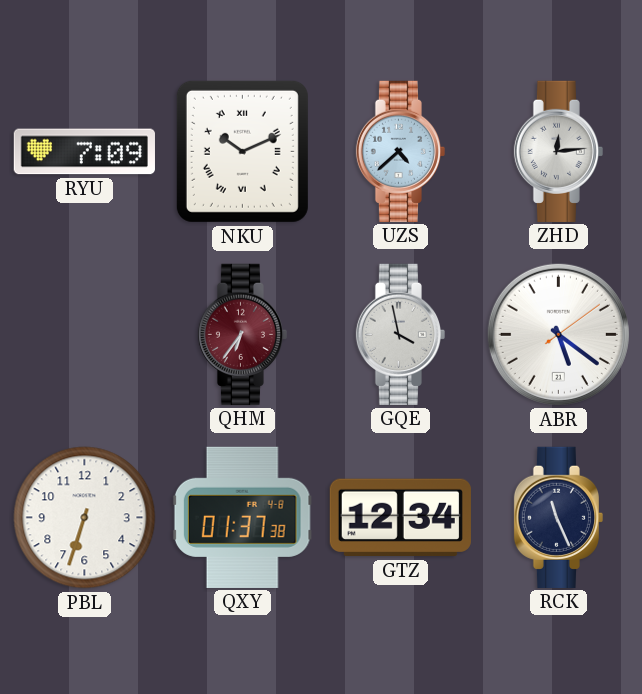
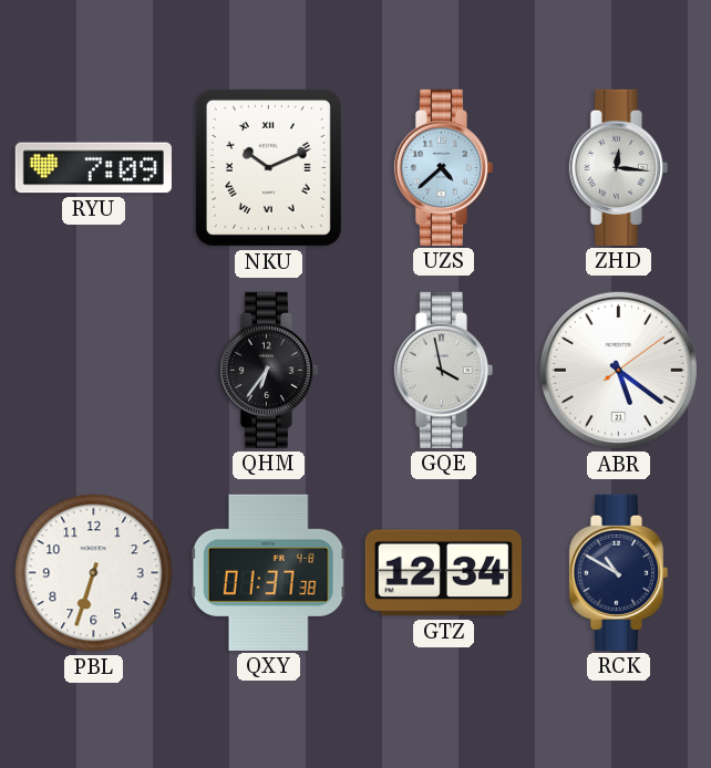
ZHD: 12:14 -> 12:16
QHM dial: burgundy -> black
RCK: 11:26 -> 10:50
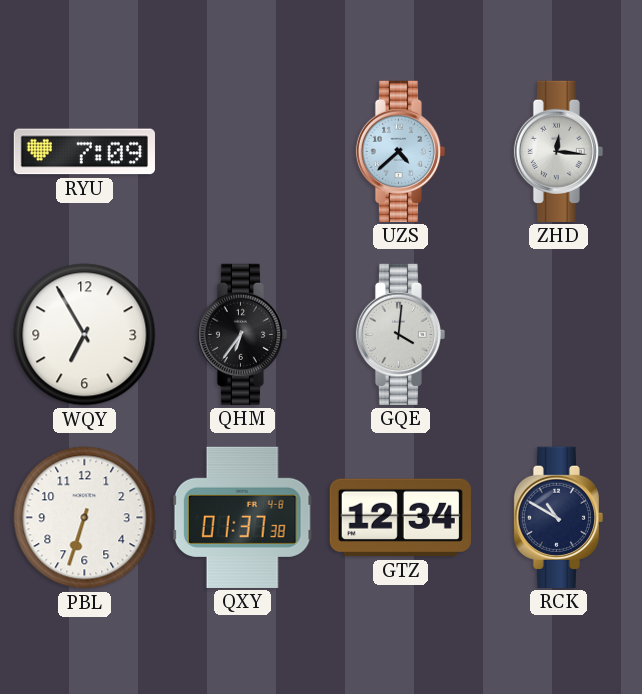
NKU: 10:11 -> none
WQY: none -> 6:55
GQE: 3:58 -> 4:01
ABR: 5:21 -> none
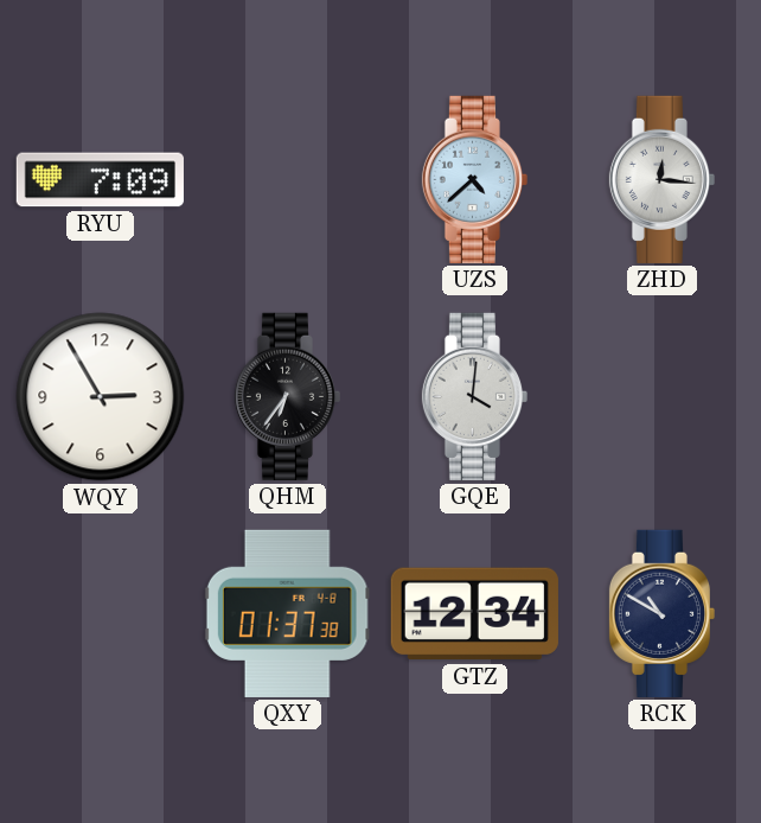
WQY: 6:55 -> 2:55
PBL: 6:33 -> none
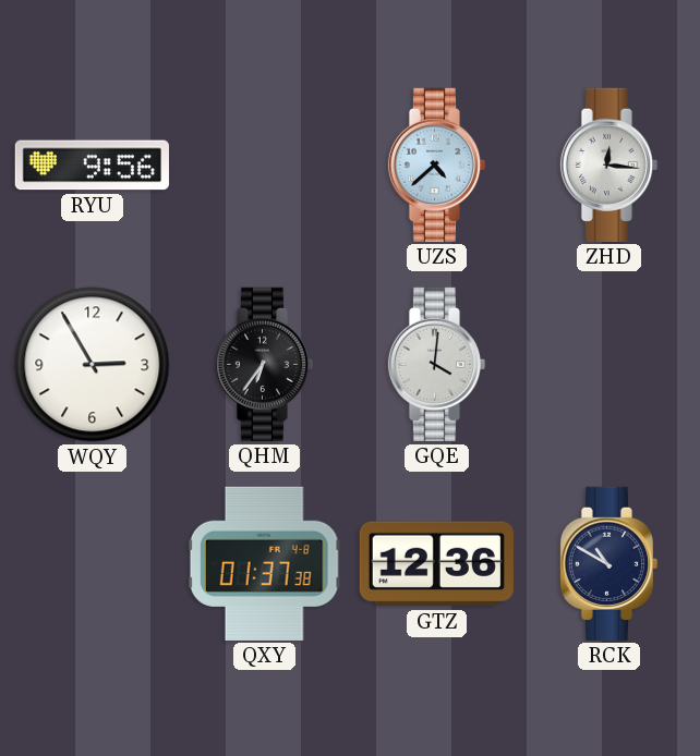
RYU: 7:09 -> 9:56
GTZ: 12:34 -> 12:36
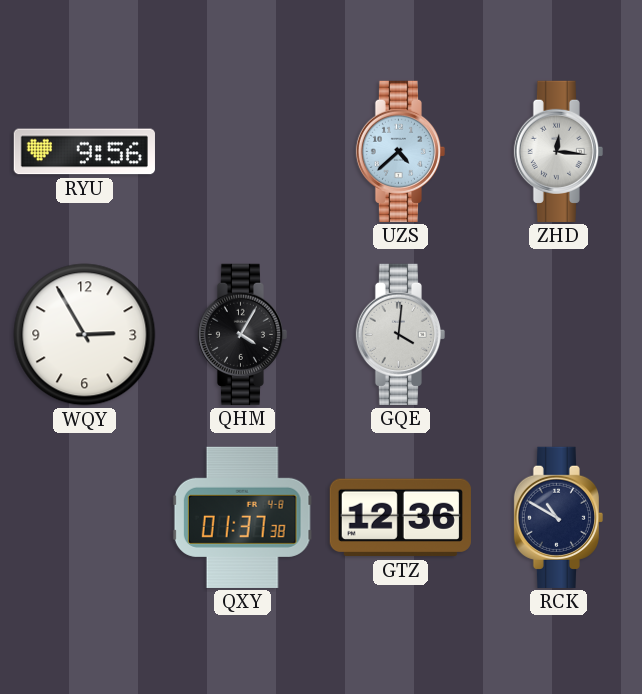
QHM: 6:36 -> 4:05
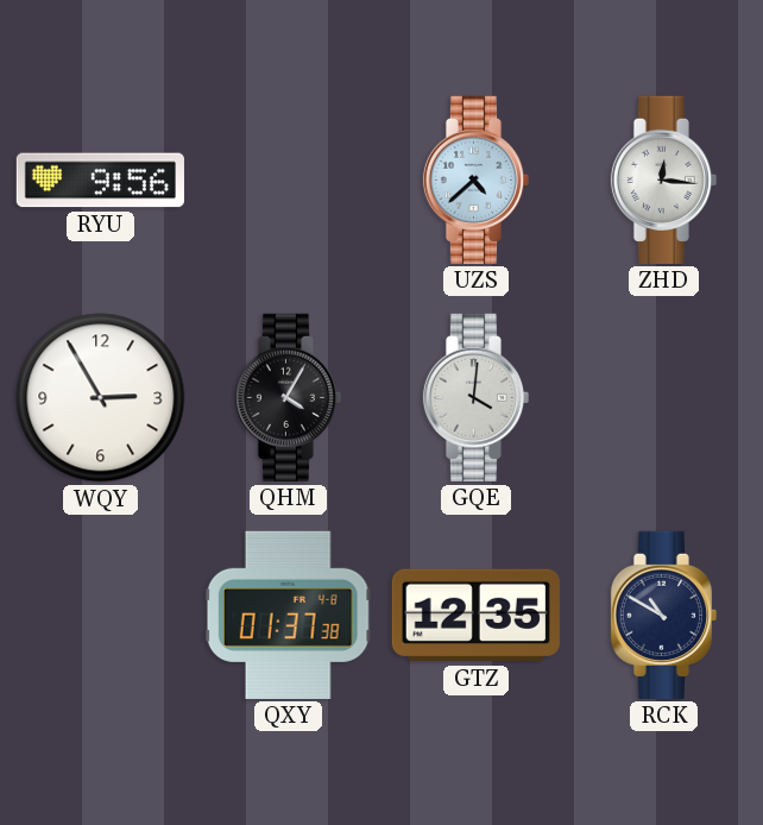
GTZ: 12:36 -> 12:35
